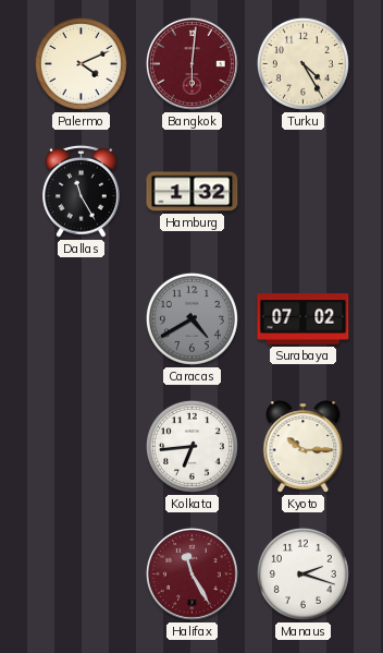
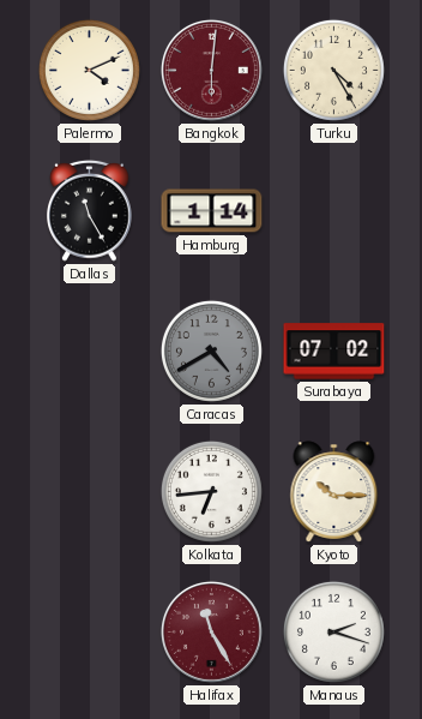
Hamburg: 1:32 -> 1:14
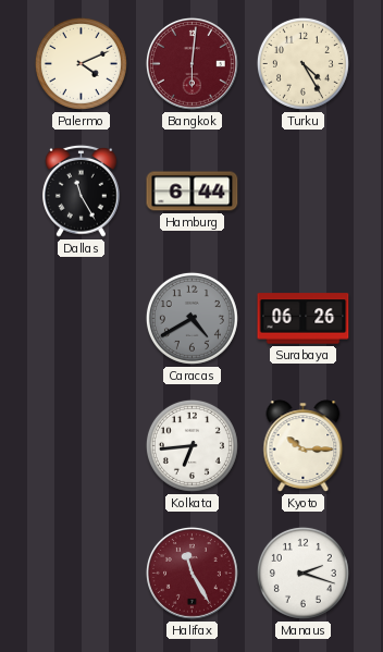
Hamburg: 1:14 -> 6:44
Surabaya: 07:02 -> 06:26
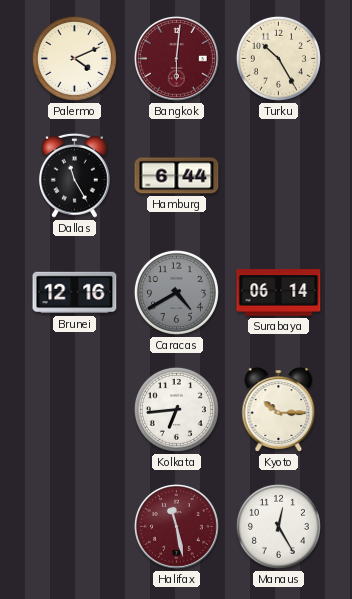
Turku: 4:25 -> 10:25
Brunei: none -> 12:16
Surabaya: 06:26 -> 06:14
Halifax: 11:25 -> 11:28
Manaus: 2:18 -> 12:25
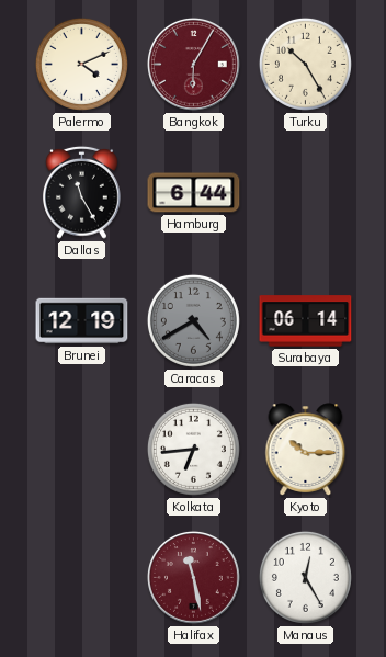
Bangkok: 6:01 -> 6:05
Brunei: 12:16 -> 12:19
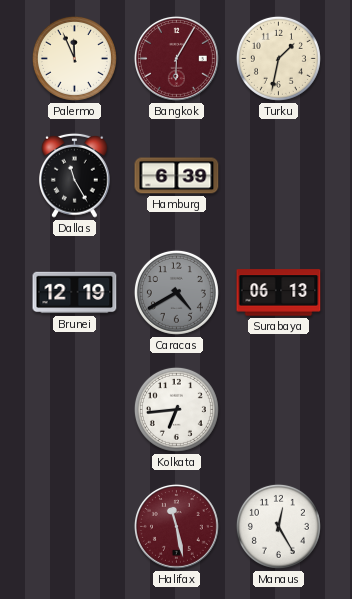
Palermo: 4:11 -> 11:56
Turku: 10:25 -> 1:32
Hamburg: 6:44 -> 6:39
Surabaya: 06:14 -> 06:13
Kyoto: 10:15 -> none
